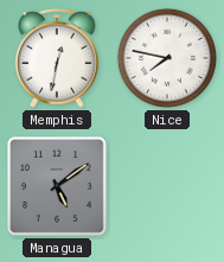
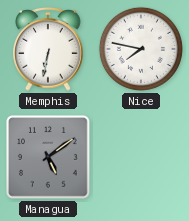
Memphis: 12:32 -> 6:32
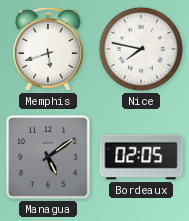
Memphis: 6:32 -> 5:42
Bordeaux: none -> 02:05
